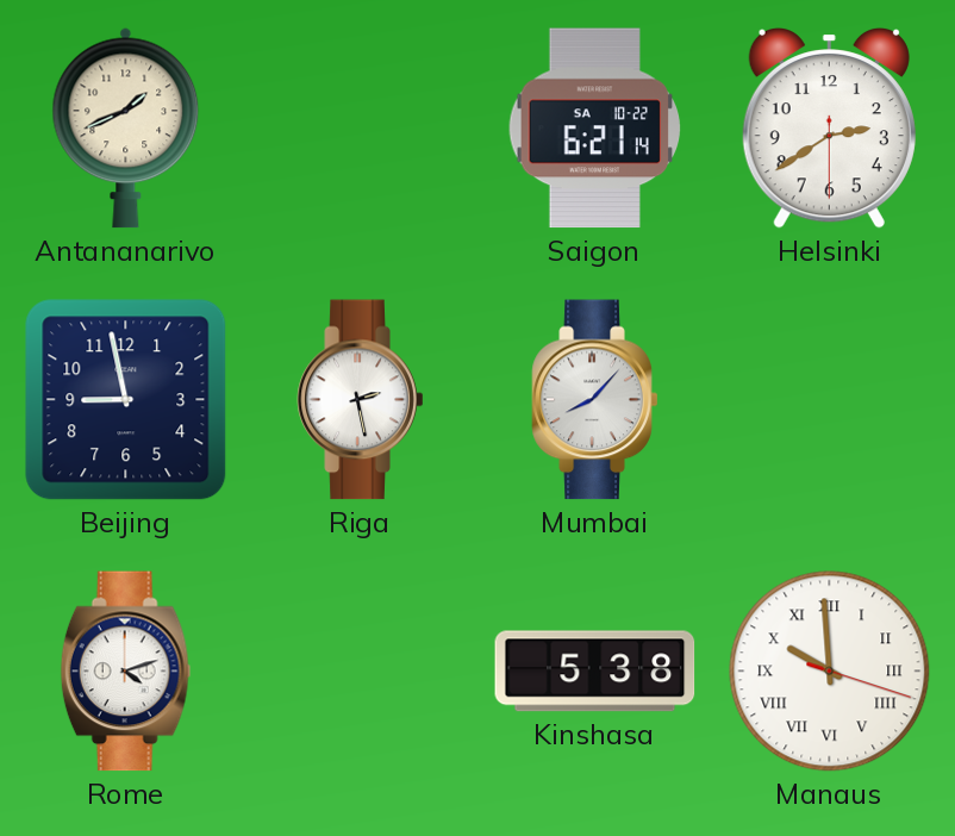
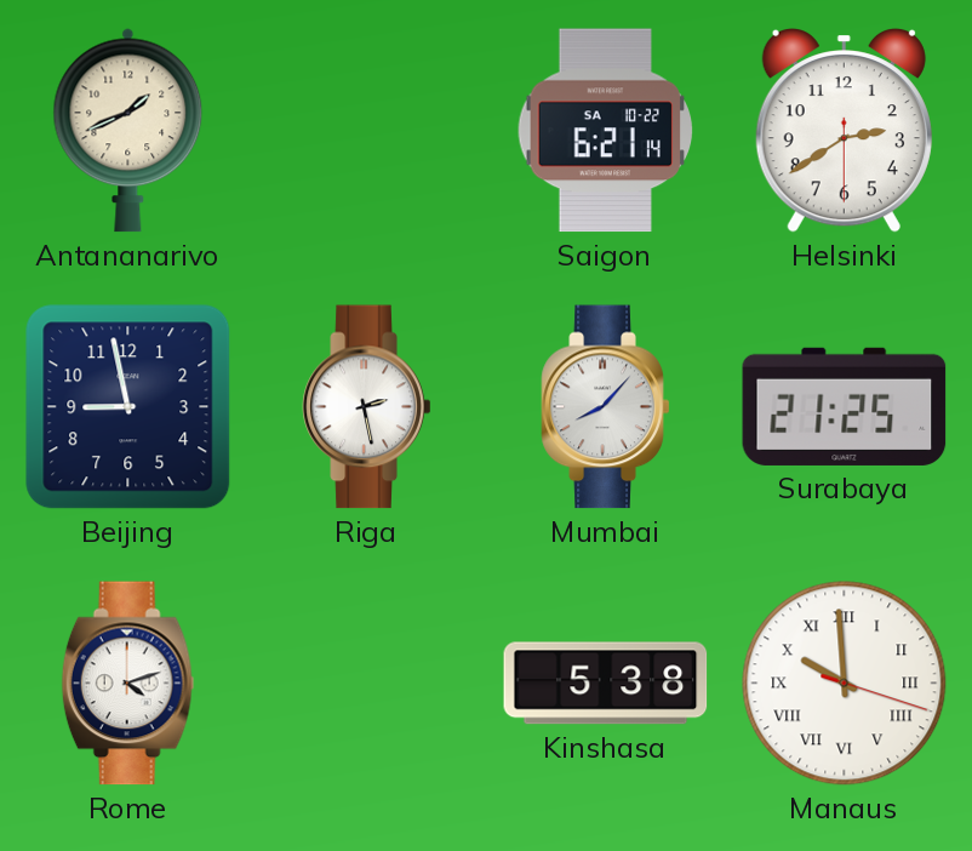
Surabaya: none -> 21:25
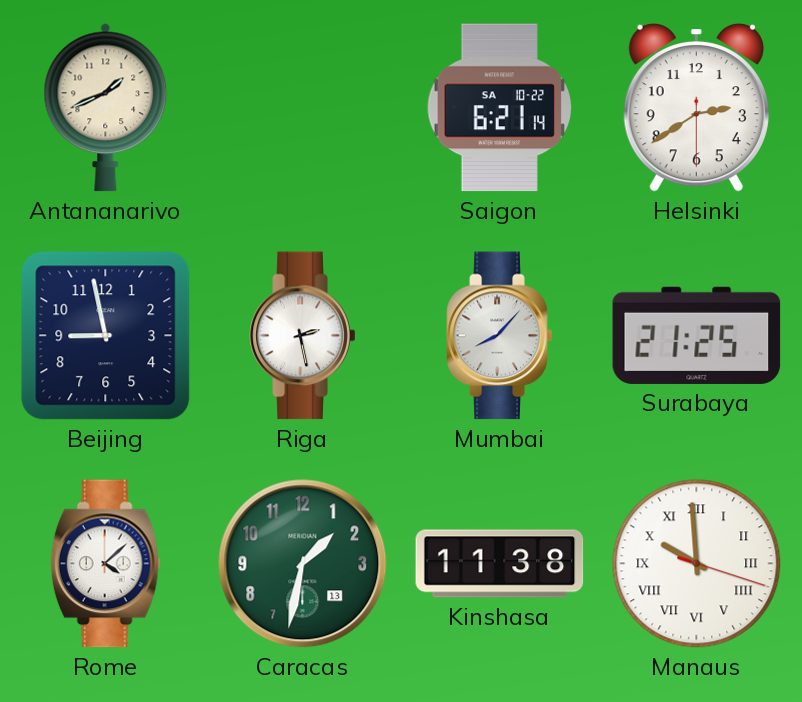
Rome: 4:12 -> 4:08
Caracas: none -> 1:32
Kinshasa: 5:38 -> 11:38
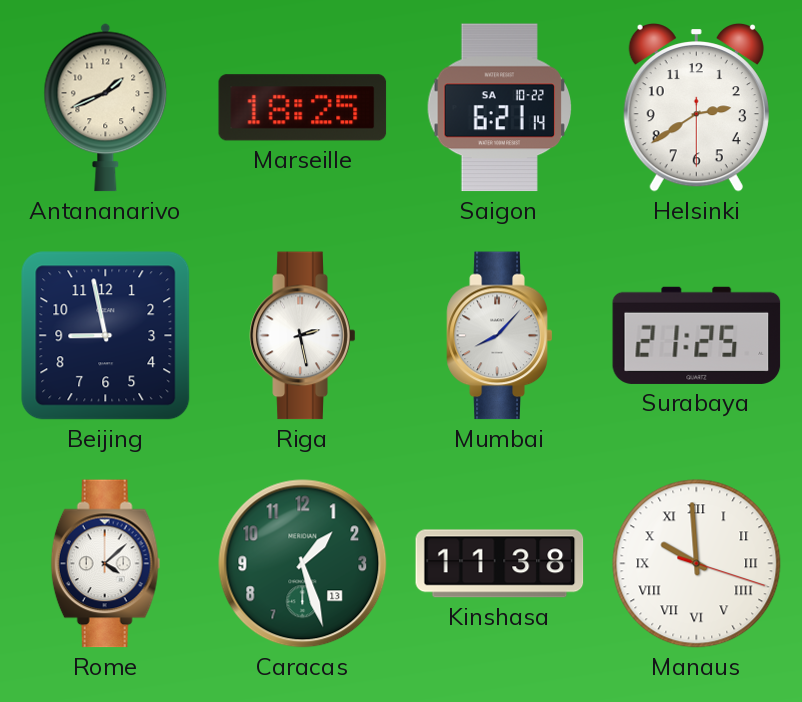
Marseille: none -> 18:25
Caracas: 1:32 -> 1:27
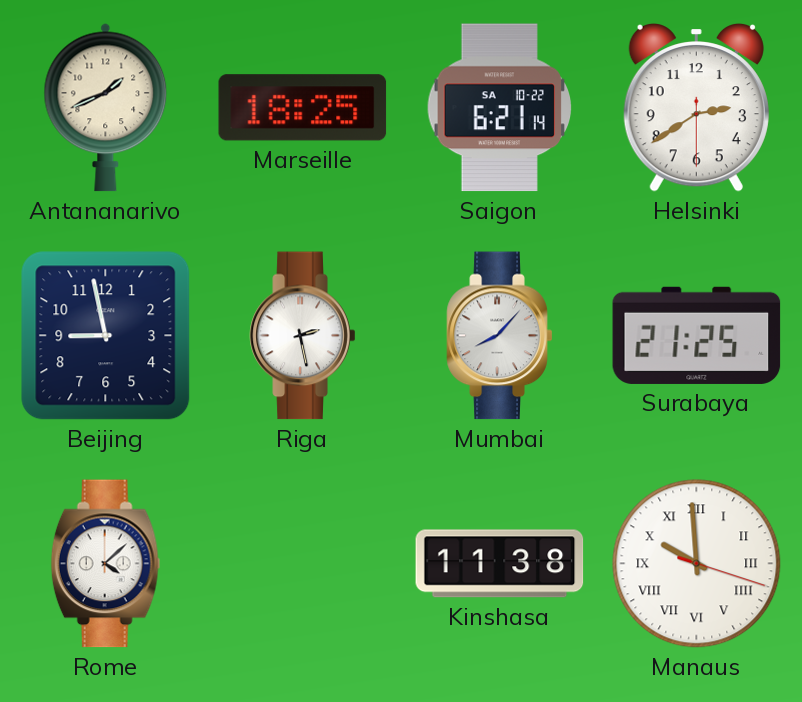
Caracas: 1:27 -> none
